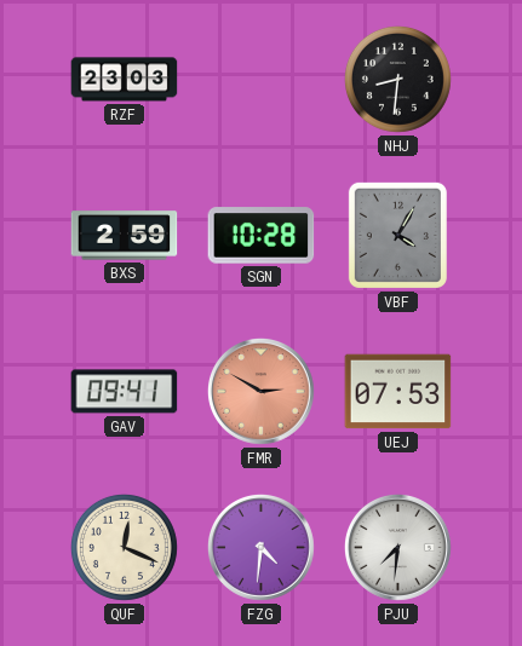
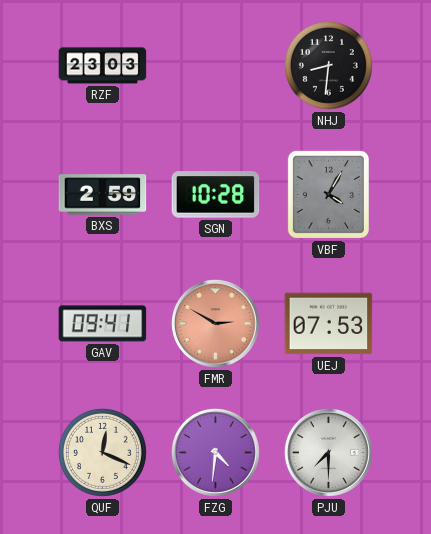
PJU: 7:31 -> 7:30
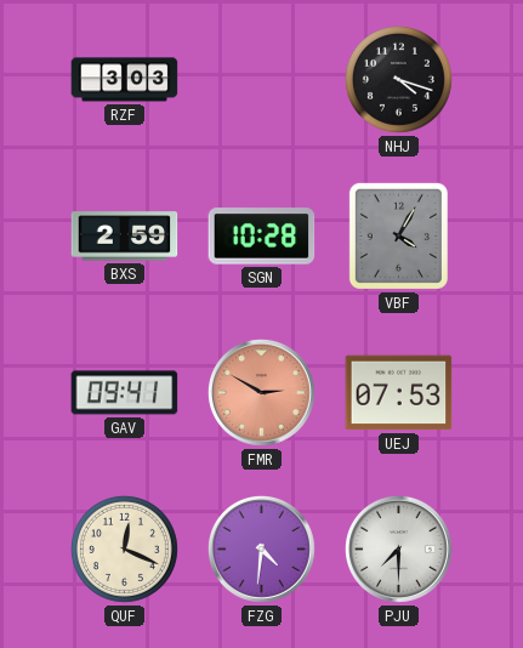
RZF: 23:03 -> 3:03
NHJ: 8:31 -> 4:18
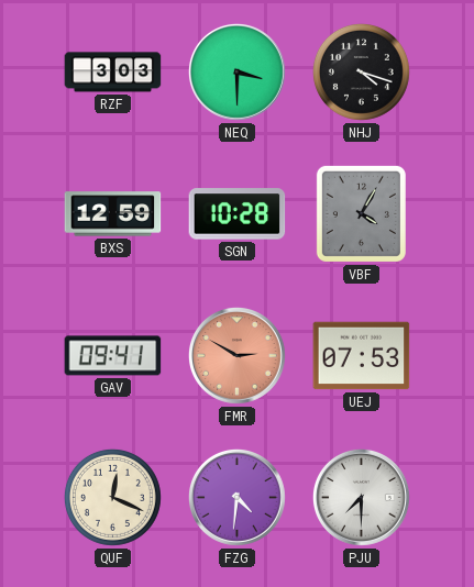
NEQ: none -> 3:30
BXS: 2:59 -> 12:59
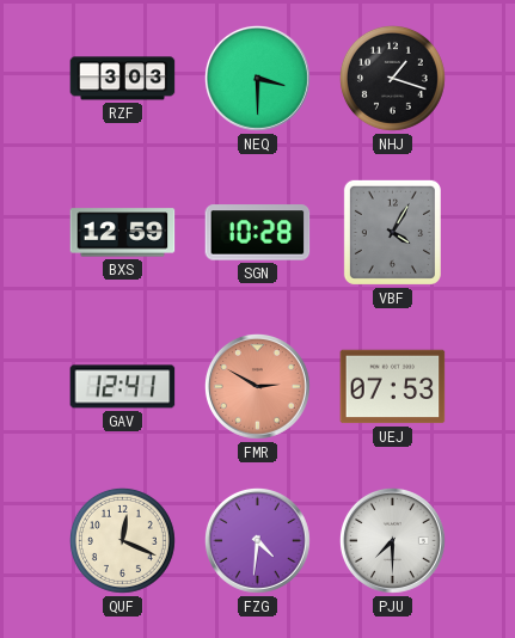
NHJ: 4:18 -> 1:18
GAV: 09:41 -> 12:41
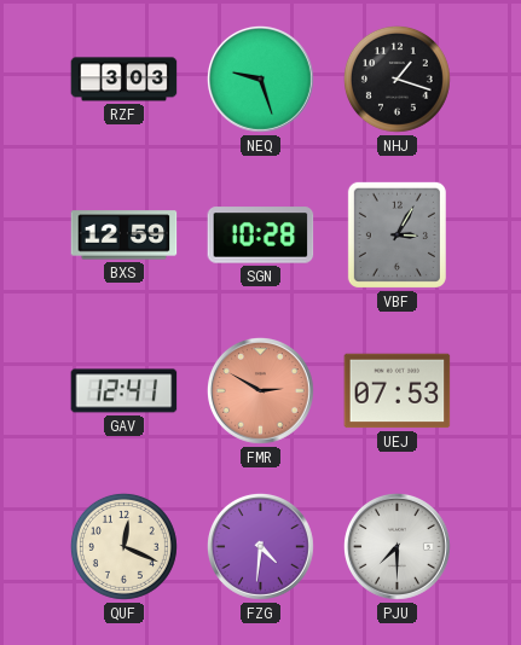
NEQ: 3:30 -> 9:27
VBF: 4:05 -> 3:05
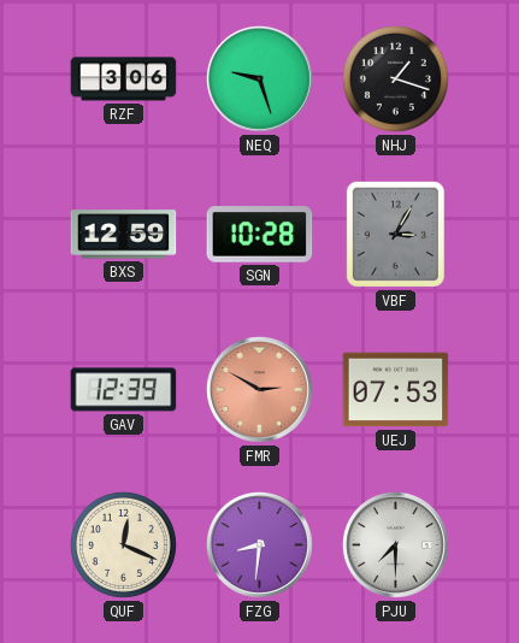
RZF: 3:03 -> 3:06
GAV: 12:41 -> 12:39
FZG: 4:31 -> 8:31
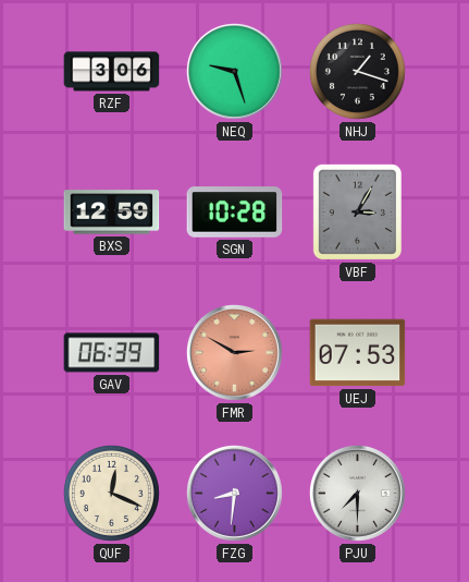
GAV: 12:39 -> 06:39
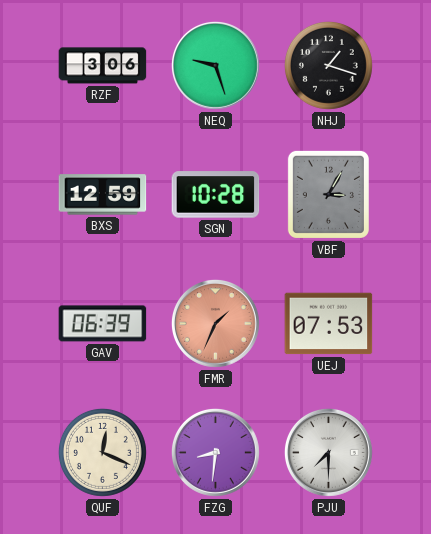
FMR: 2:50 -> 1:34
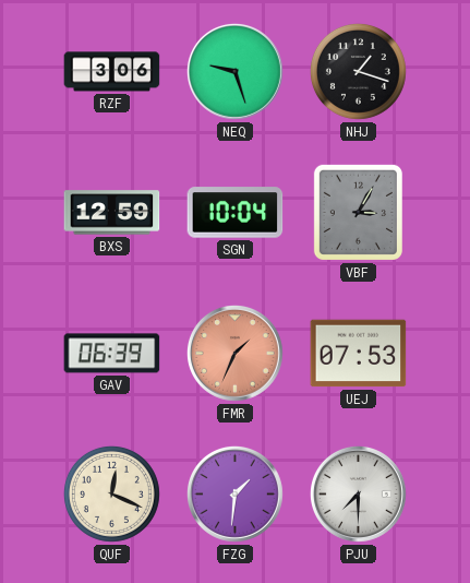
SGN: 10:28 -> 10:04
FZG: 8:31 -> 1:31
